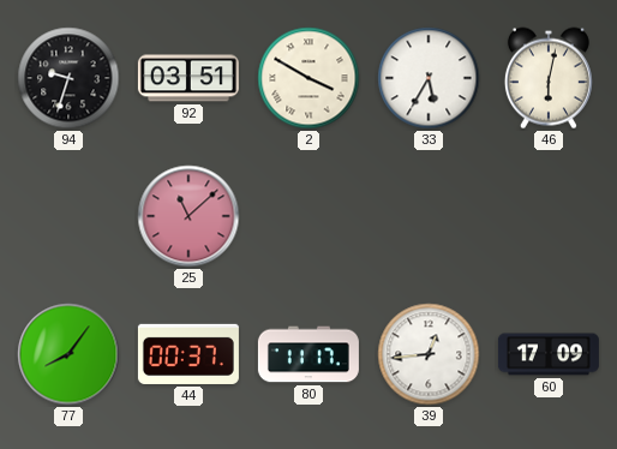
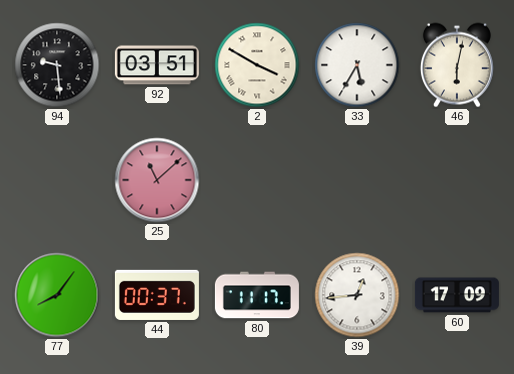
94: 9:33 -> 9:29
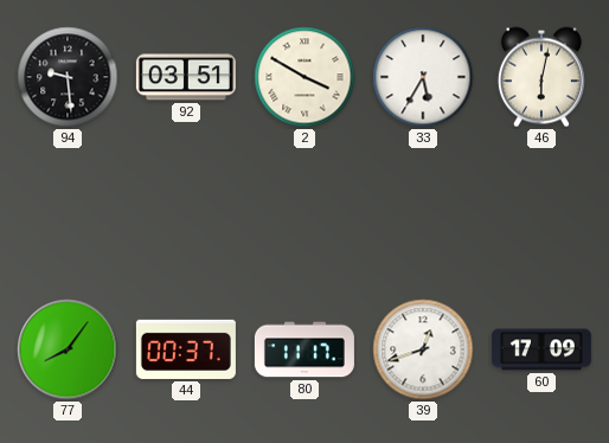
25: 11:08 -> none
39: 12:44 -> 12:42
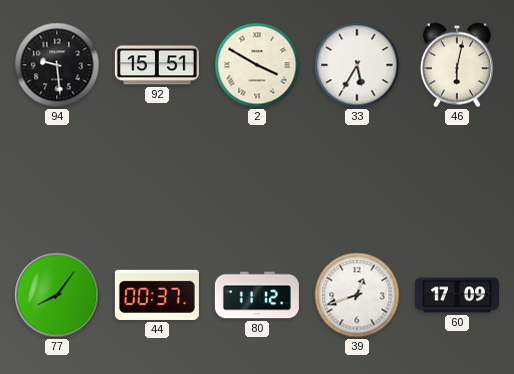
92: 03:51 -> 15:51
80: 11:17 -> 11:12
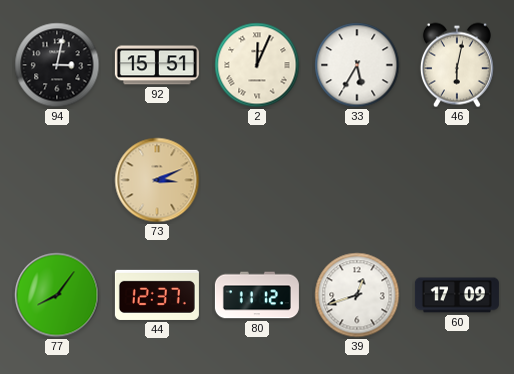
94: 9:29 -> 3:02
2: 3:50 -> 12:04
73: none -> 3:11
44: 00:37 -> 12:37
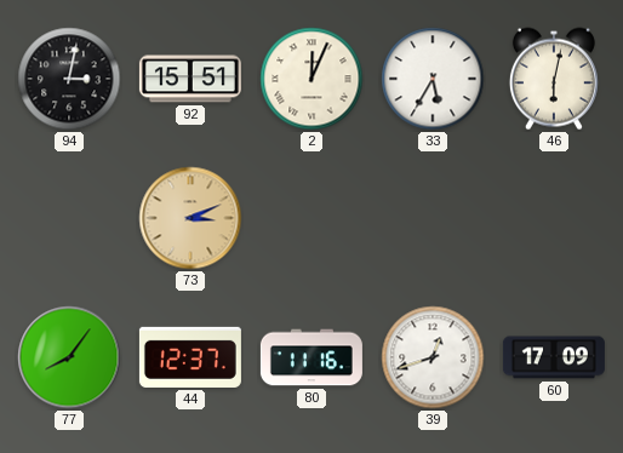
80: 11:12 -> 11:16
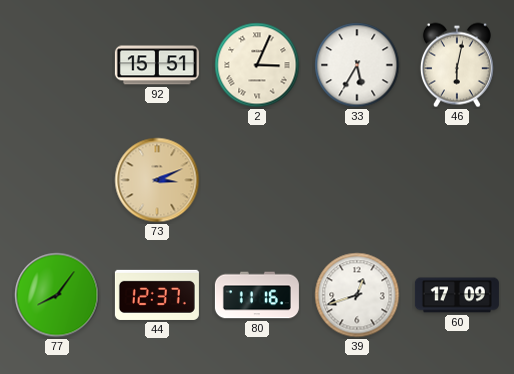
94: 3:02 -> none
2: 12:04 -> 3:04
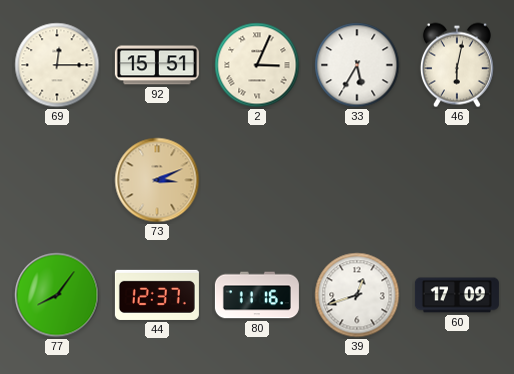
69: none -> 12:15
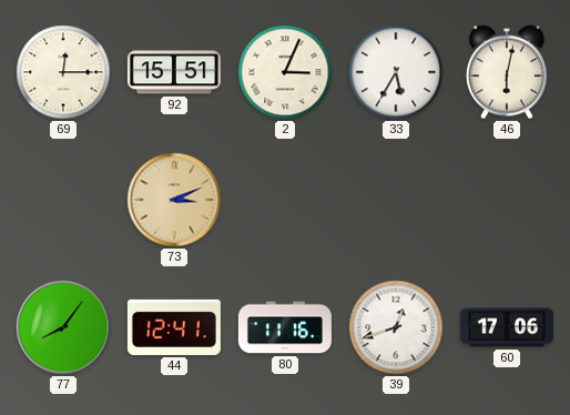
44: 12:37 -> 12:41
60: 17:09 -> 17:06
